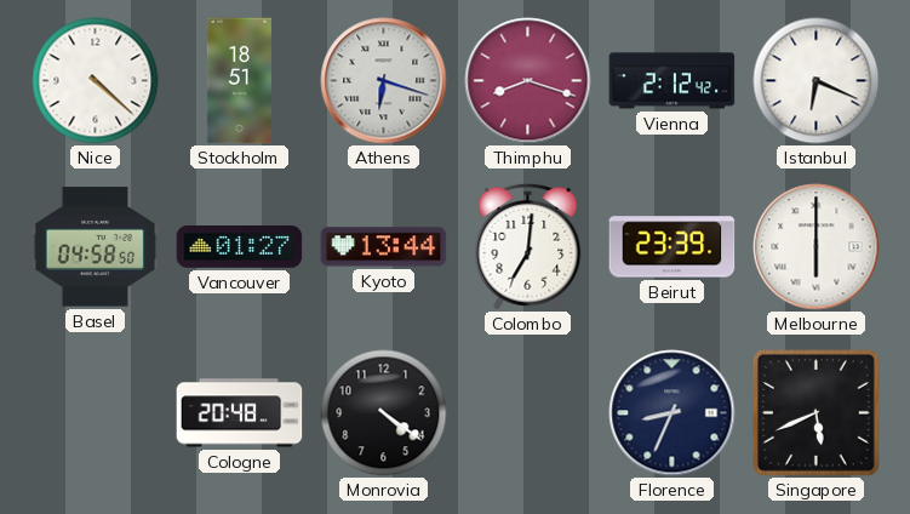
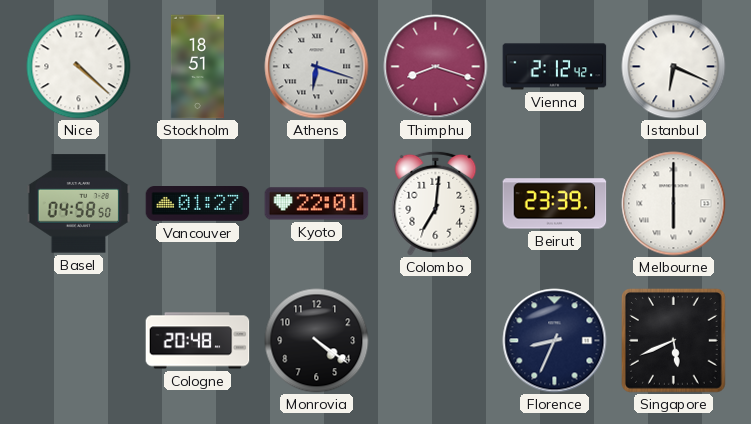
Kyoto: 13:44 -> 22:01
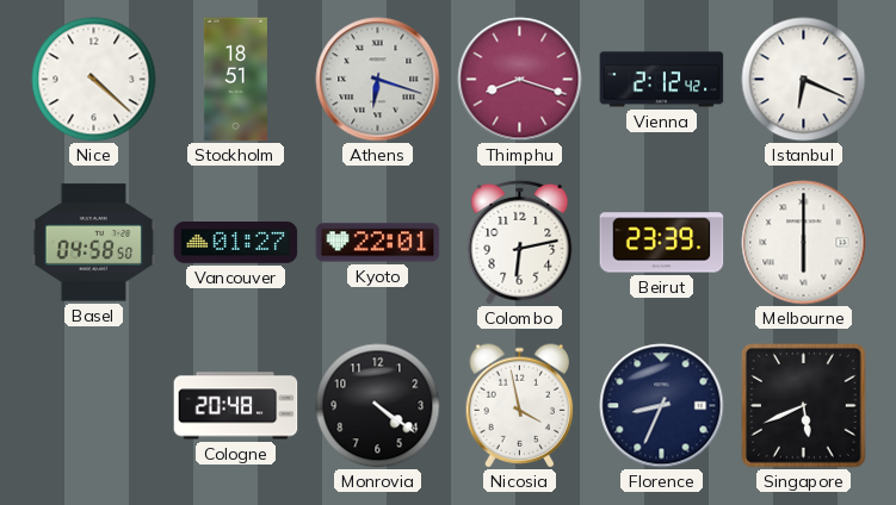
Colombo: 7:01 -> 6:13
Nicosia: none -> 3:58
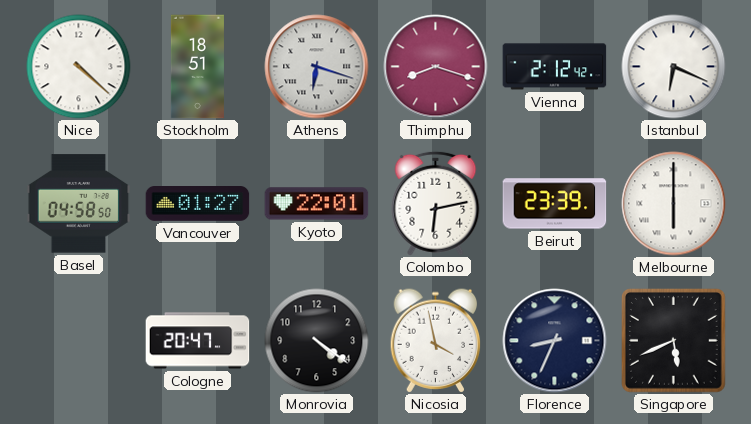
Cologne: 20:48 -> 20:47
